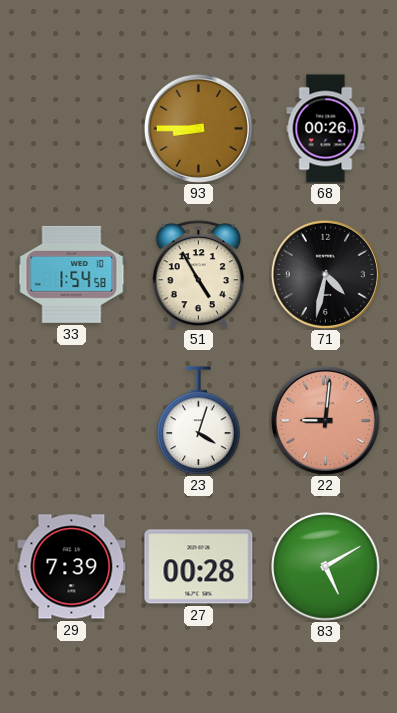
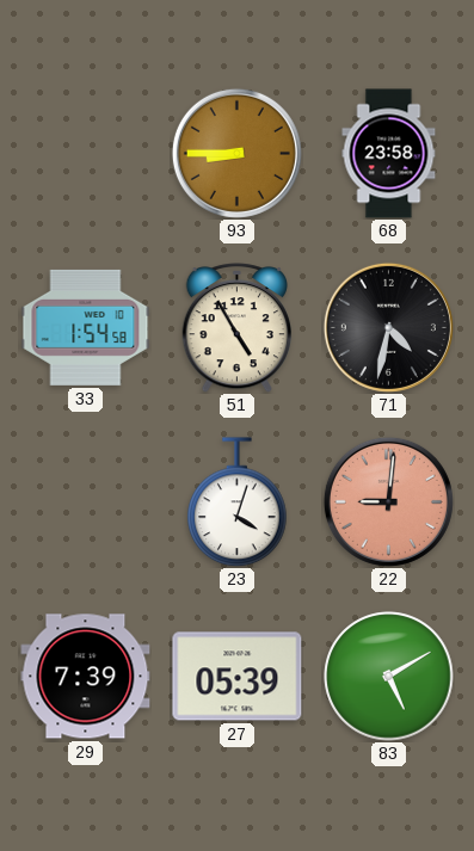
68: 00:26 -> 23:58
27: 00:28 -> 05:39
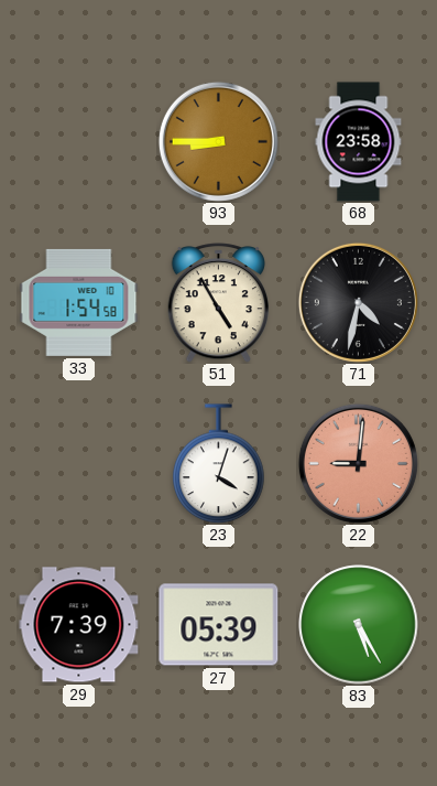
83: 5:10 -> 5:25
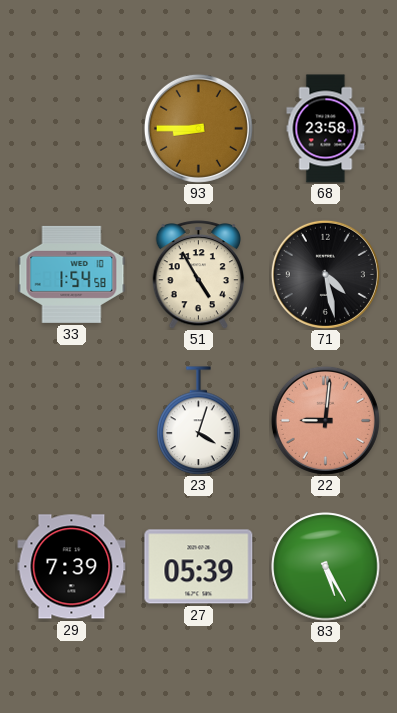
71: 4:32 -> 4:28
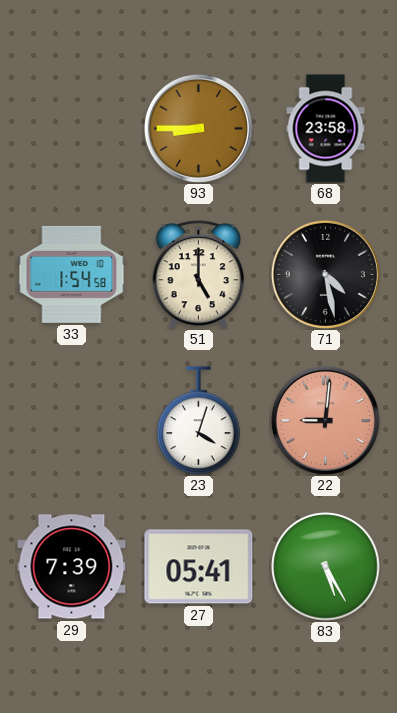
51: 4:55 -> 5:00
27: 05:39 -> 05:41
